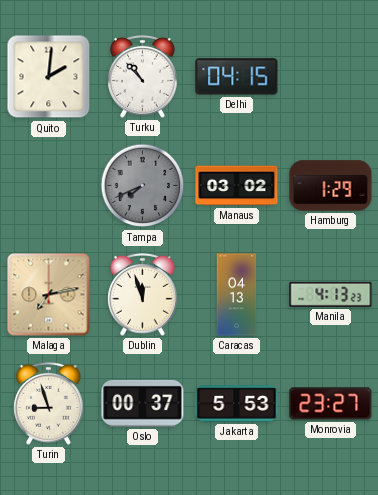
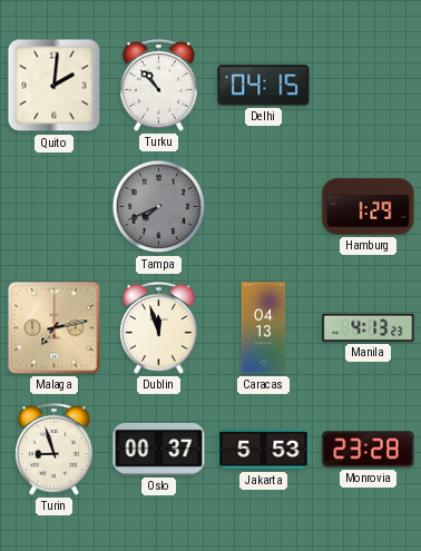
Manaus: 03:02 -> none
Monrovia: 23:27 -> 23:28
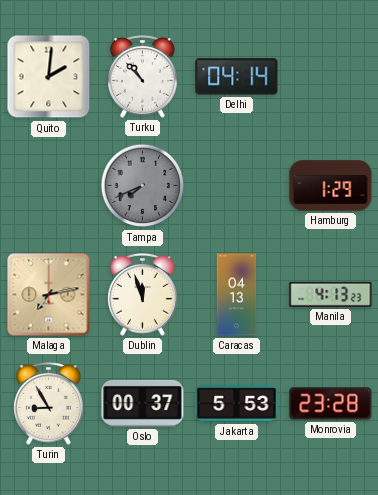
Delhi: 04:15 -> 04:14
Turin: 8:57 -> 8:55
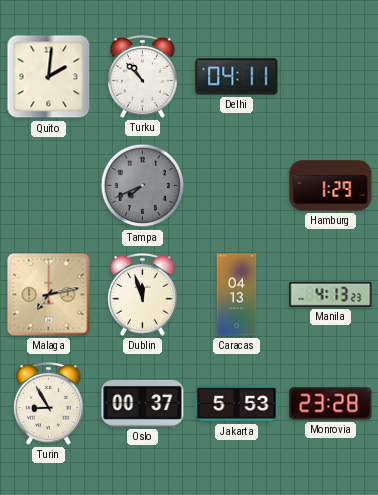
Delhi: 04:14 -> 04:11
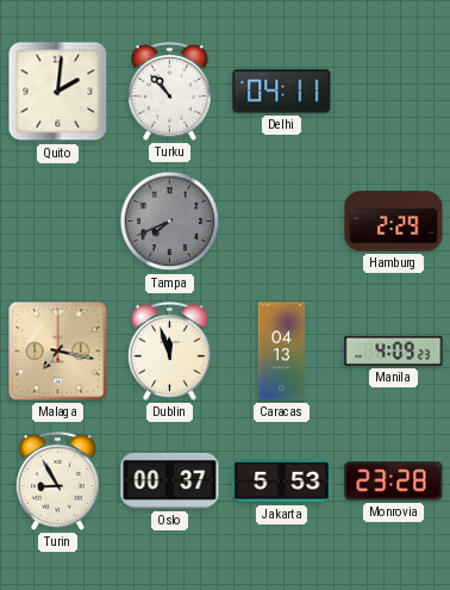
Hamburg: 1:29 -> 2:29
Malaga: 7:13 -> 7:17
Manila: 4:13 -> 4:09
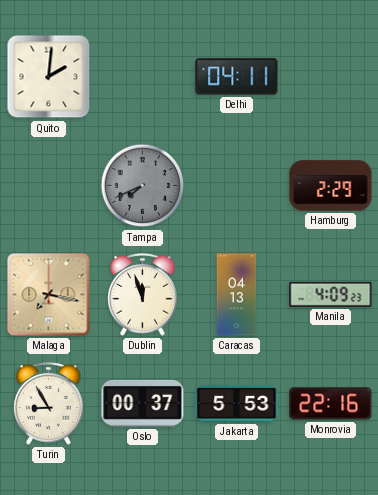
Turku: 10:53 -> none
Monrovia: 23:28 -> 22:16
